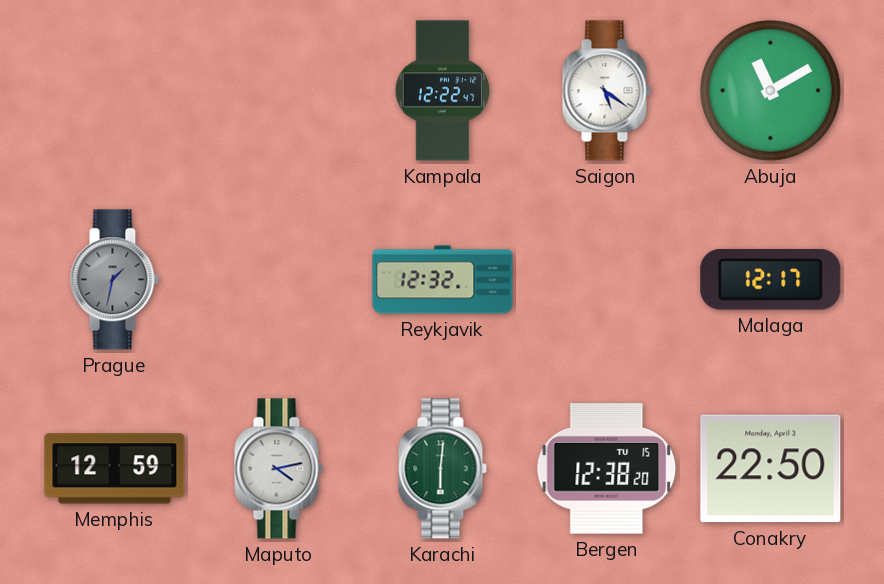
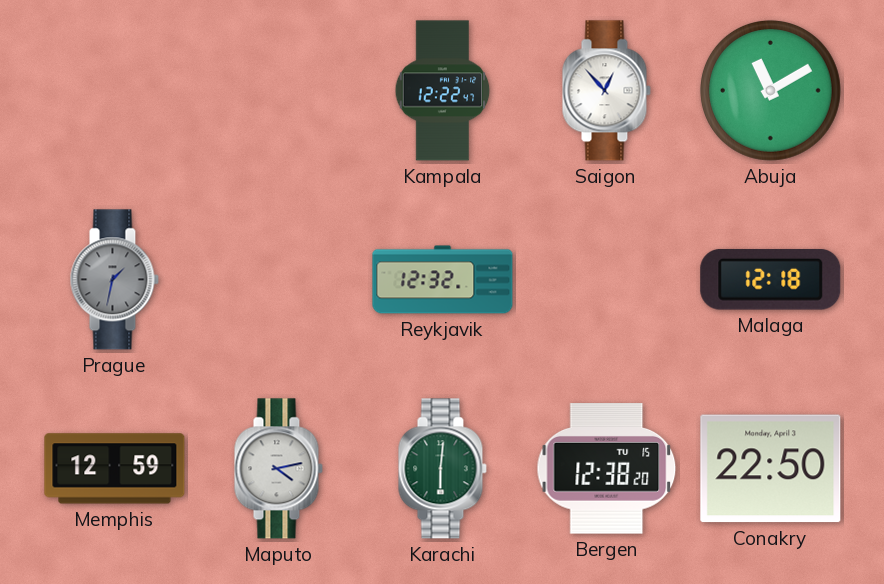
Saigon: 5:21 -> 12:53
Malaga: 12:17 -> 12:18
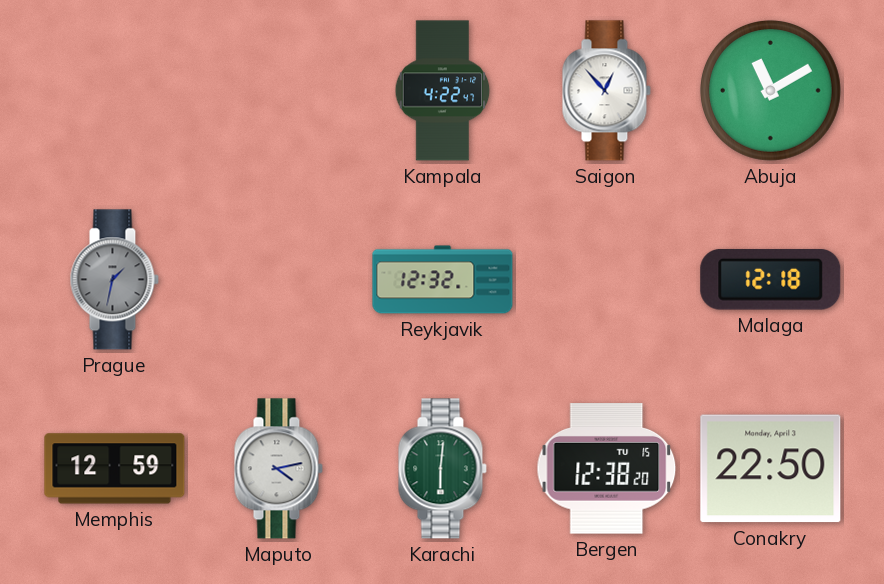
Kampala: 12:22 -> 4:22
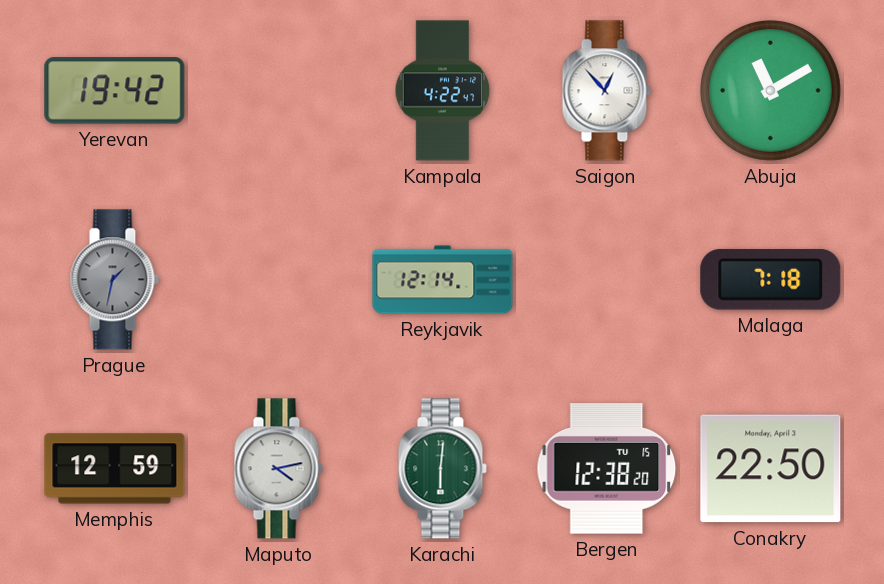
Yerevan: none -> 19:42
Reykjavik: 12:32 -> 12:14
Malaga: 12:18 -> 7:18
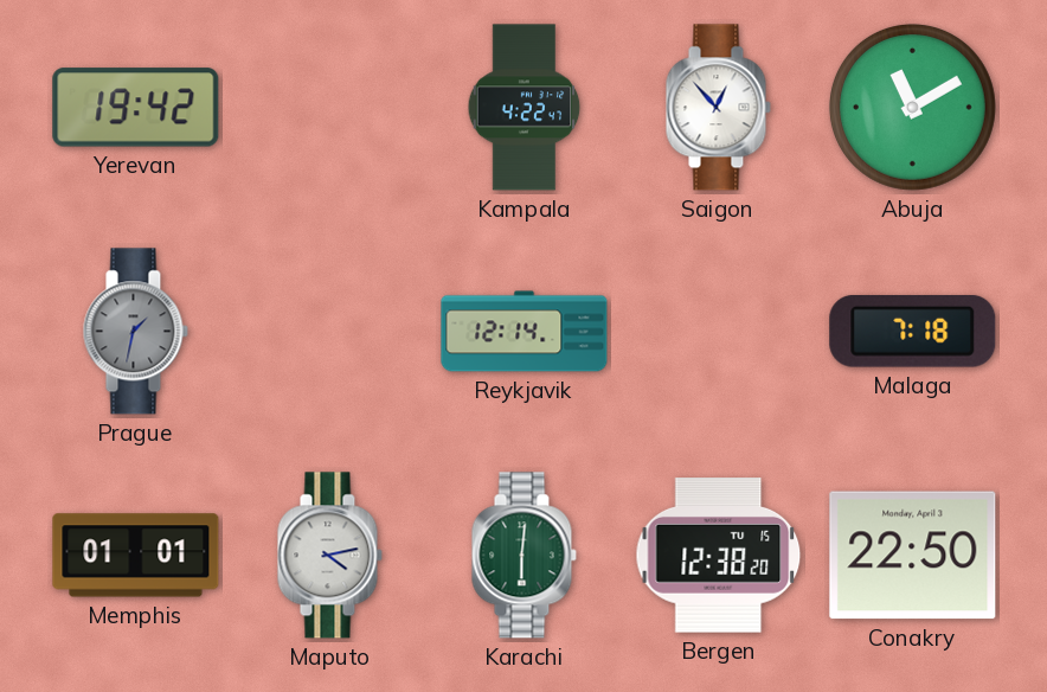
Memphis: 12:59 -> 01:01
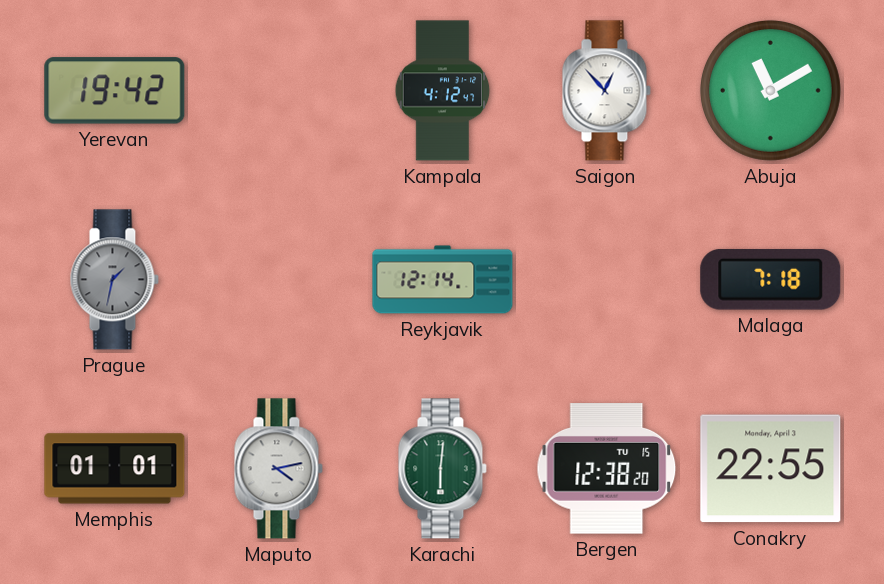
Kampala: 4:22 -> 4:12
Conakry: 22:50 -> 22:55
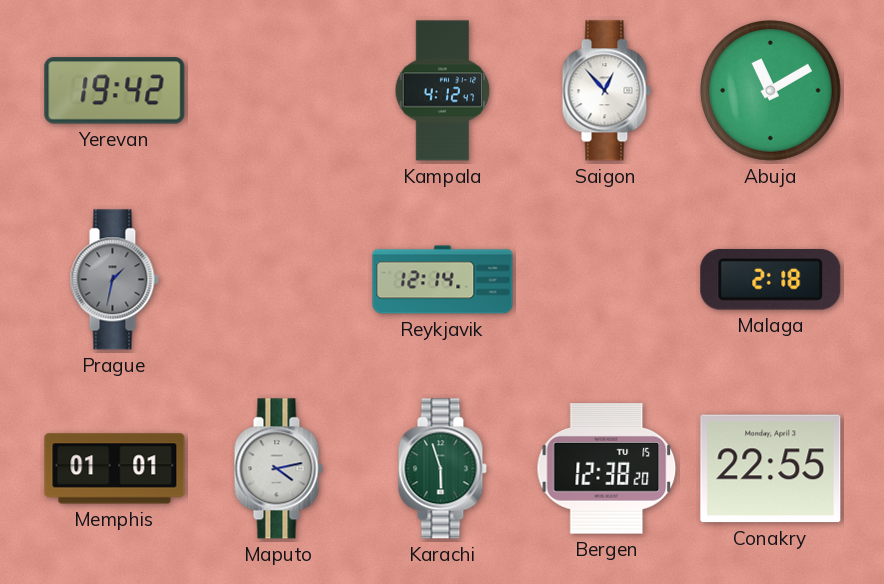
Malaga: 7:18 -> 2:18
Karachi: 6:01 -> 5:57
